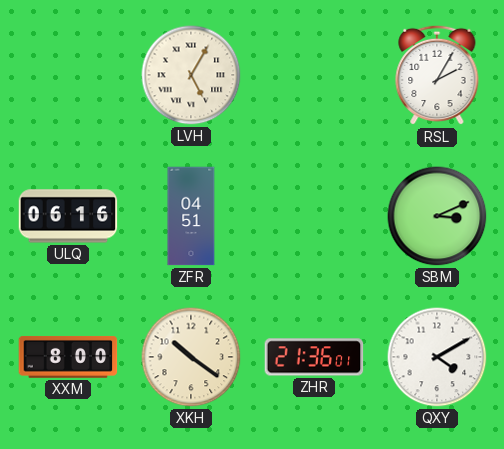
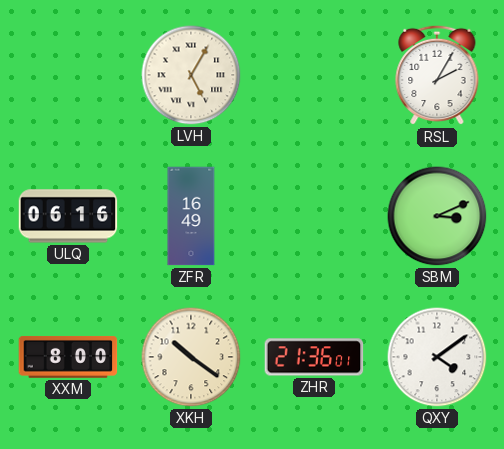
ZFR: 04:51 -> 16:49
QXY: 4:10 -> 4:09
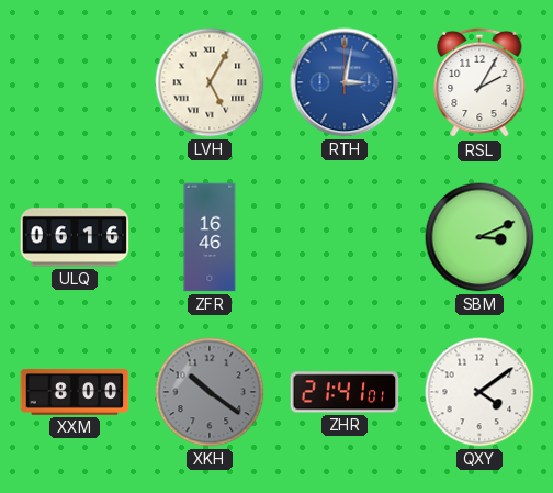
RTH: none -> 3:02
ZFR: 16:49 -> 16:46
XKH dial: cream -> grey
ZHR: 21:36 -> 21:41
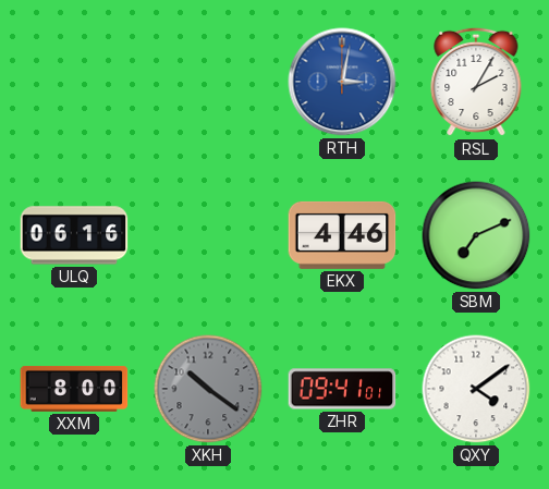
LVH: 5:05 -> none
ZFR: 16:46 -> none
EKX: none -> 4:46
SBM: 3:11 -> 7:11
ZHR: 21:41 -> 09:41
